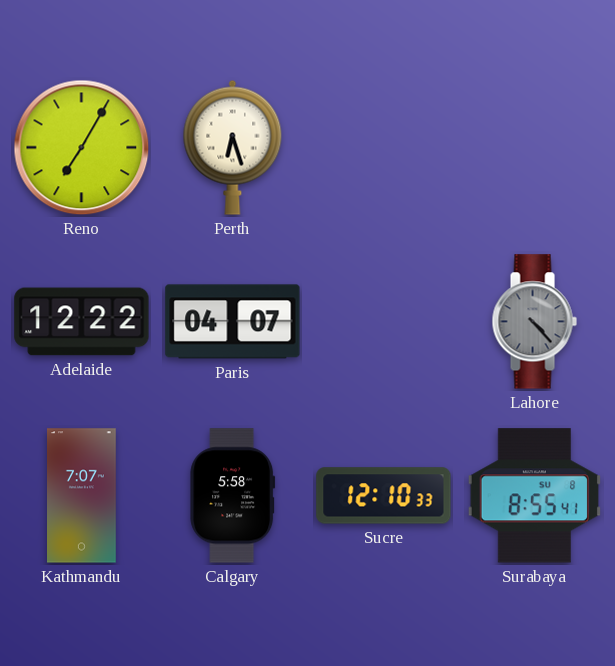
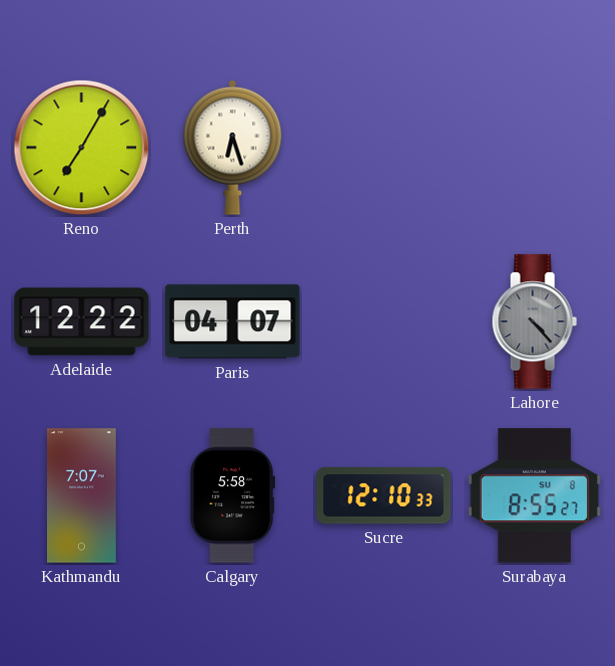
Surabaya: 8:55:41 -> 8:55:27
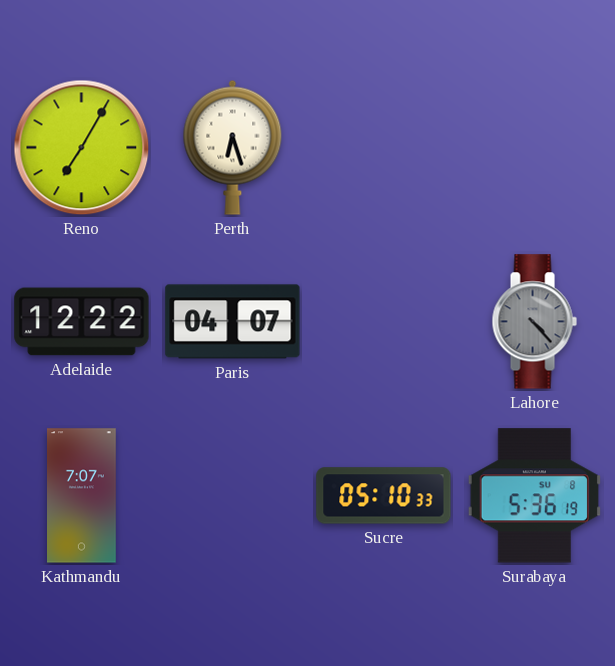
Calgary: 5:58 -> none
Sucre: 12:10 -> 05:10
Surabaya: 8:55 -> 5:36
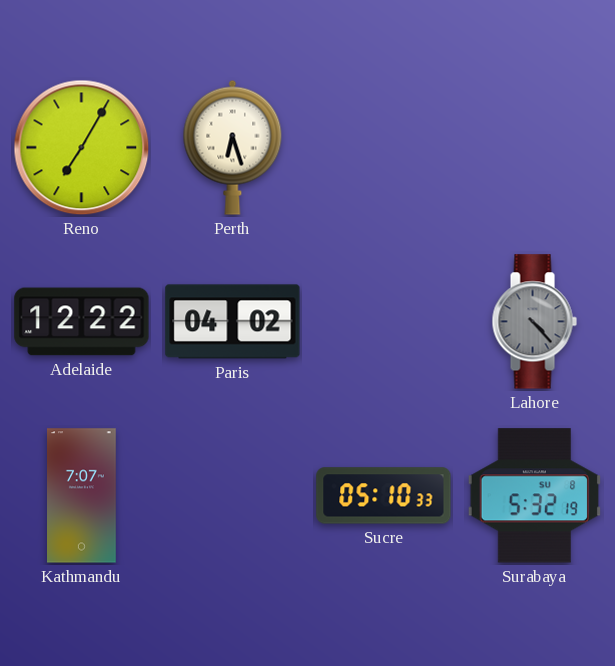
Paris: 04:07 -> 04:02
Surabaya: 5:36 -> 5:32
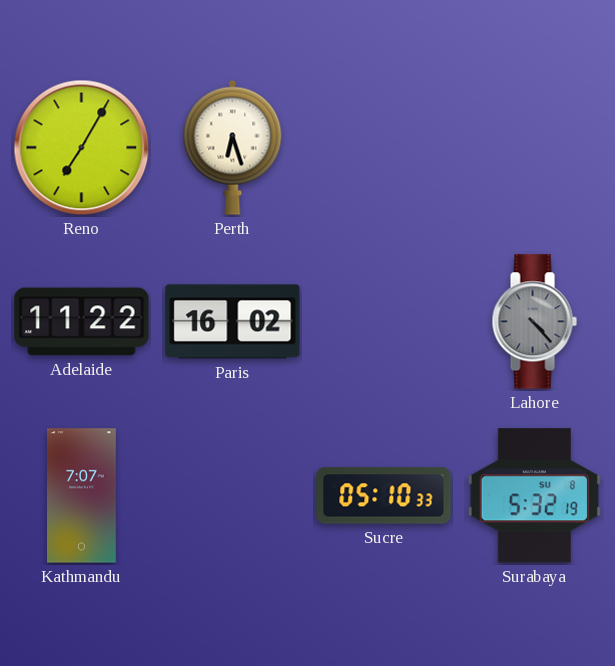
Adelaide: 12:22 -> 11:22
Paris: 04:02 -> 16:02
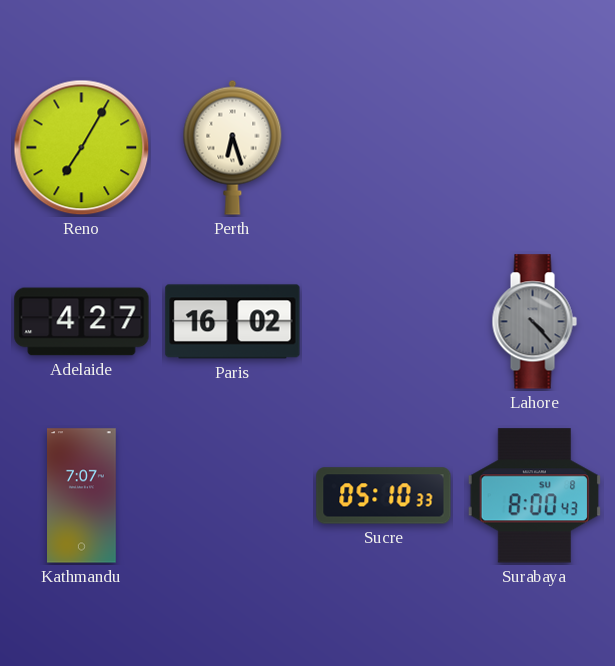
Adelaide: 11:22 -> 4:27
Surabaya: 5:32 -> 8:00
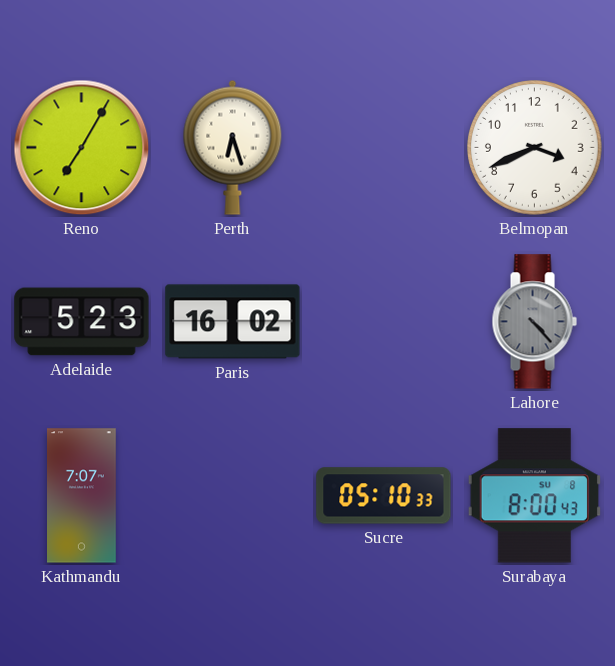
Belmopan: none -> 3:41
Adelaide: 4:27 -> 5:23
